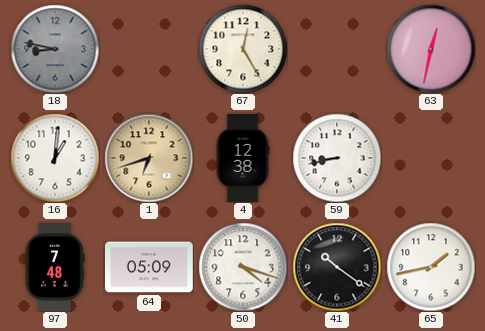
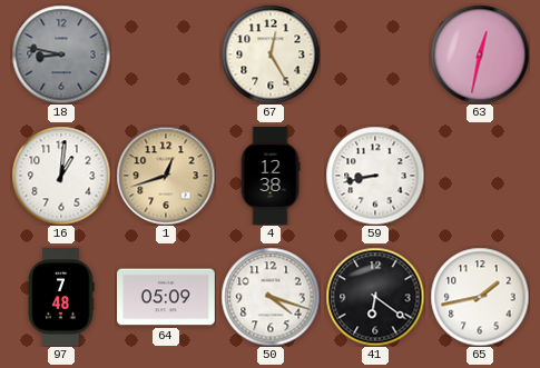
1: 6:42 -> 12:42
41: 10:21 -> 6:21
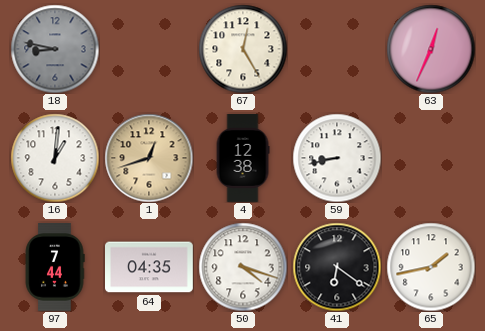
63: 12:32 -> 12:34
97: 7:48 -> 7:44
64: 05:09 -> 04:35
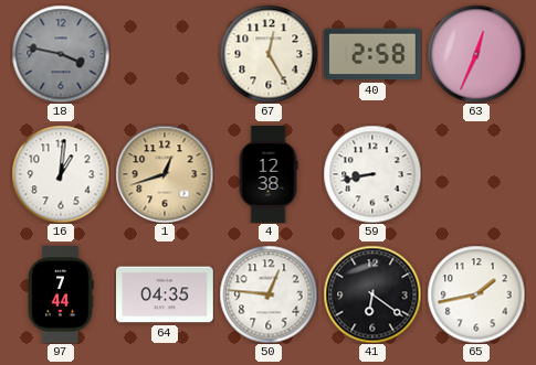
18: 8:47 -> 3:47
40: none -> 2:58
50: 4:18 -> 12:46
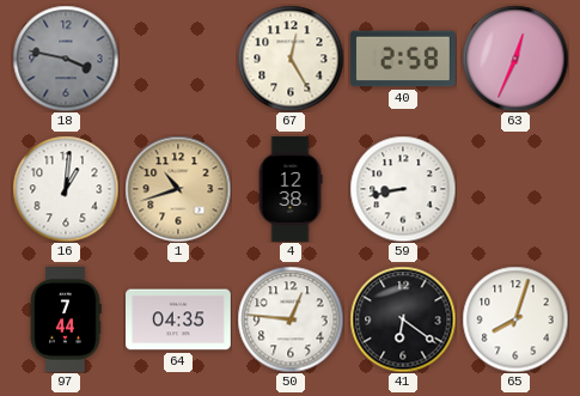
1: 12:42 -> 10:42
65: 1:43 -> 8:03
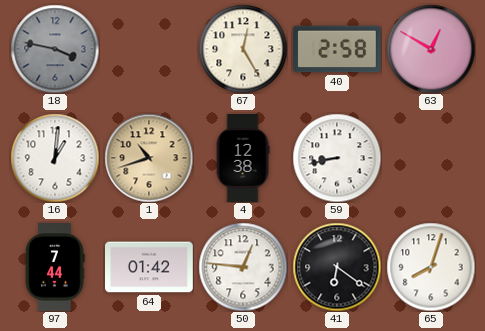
63: 12:34 -> 12:50
64: 04:35 -> 01:42
